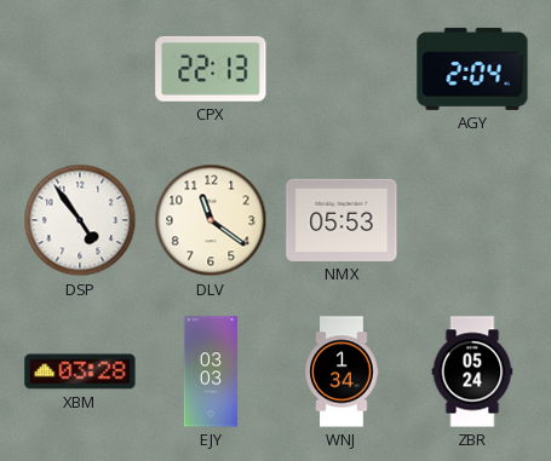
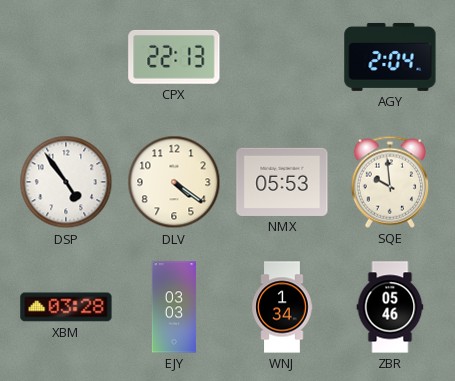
DLV: 11:21 -> 4:21
SQE: none -> 9:59
ZBR: 05:24 -> 05:46
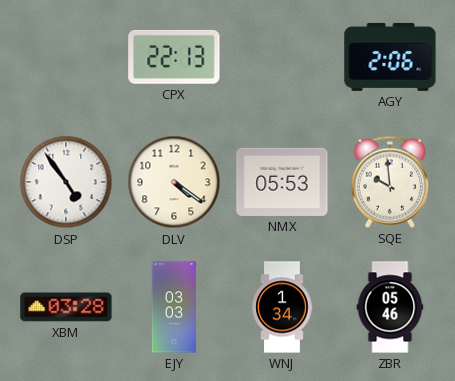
AGY: 2:04 -> 2:06
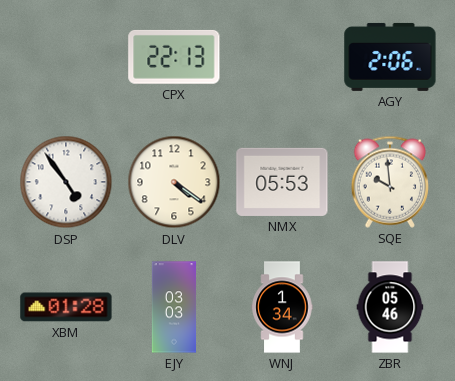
XBM: 03:28 -> 01:28
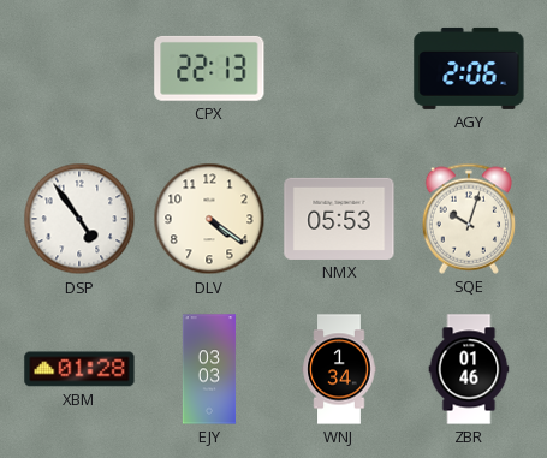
SQE: 9:59 -> 10:03
ZBR: 05:46 -> 01:46
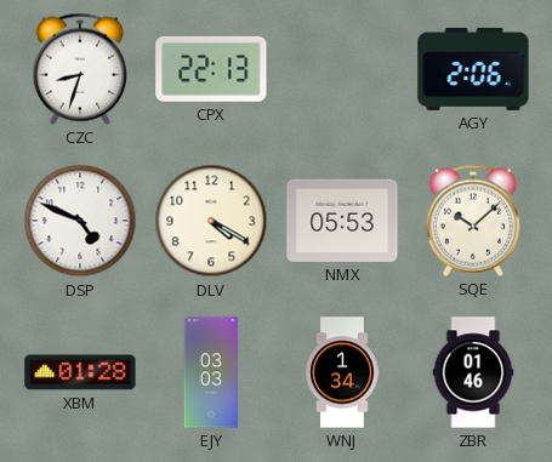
CZC: none -> 8:33
DSP: 4:54 -> 4:49
DLV: 4:21 -> 4:20
SQE: 10:03 -> 10:08
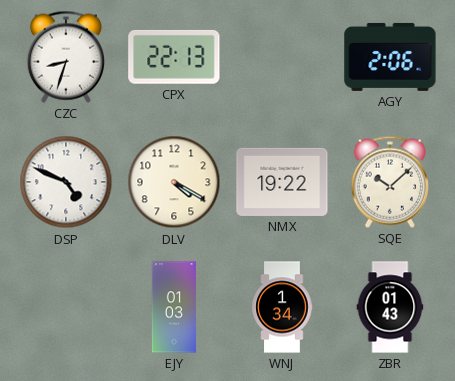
NMX: 05:53 -> 19:22
XBM: 01:28 -> none
EJY: 03:03 -> 01:03
ZBR: 01:46 -> 01:43
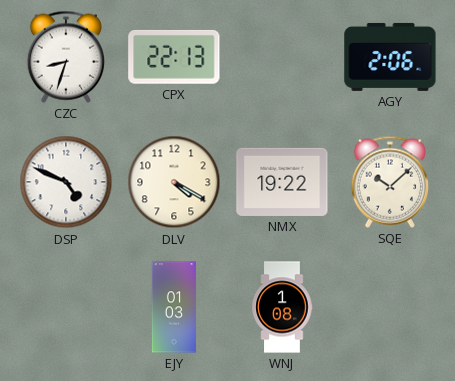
WNJ: 1:34 -> 1:08
ZBR: 01:43 -> none
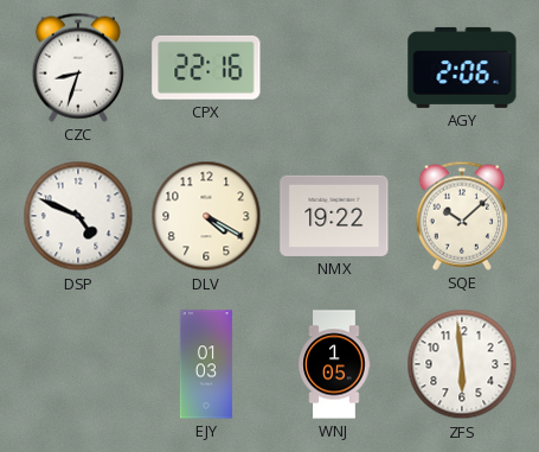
CPX: 22:13 -> 22:16
WNJ: 1:08 -> 1:05
ZFS: none -> 5:59
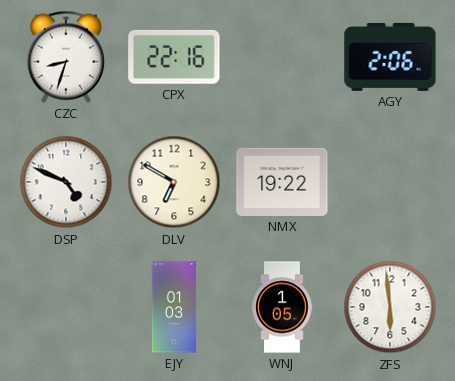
DLV: 4:20 -> 6:50
SQE: 10:08 -> none
